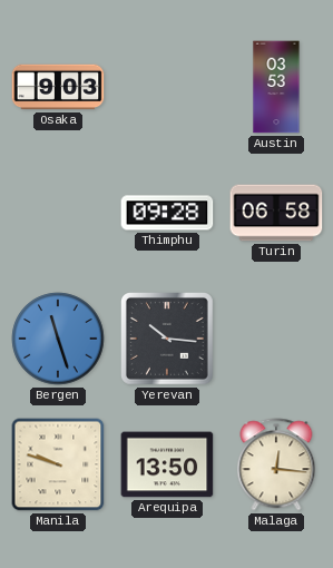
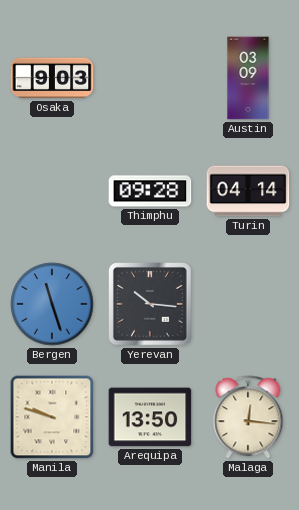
Austin: 03:53 -> 03:09
Turin: 06:58 -> 04:14
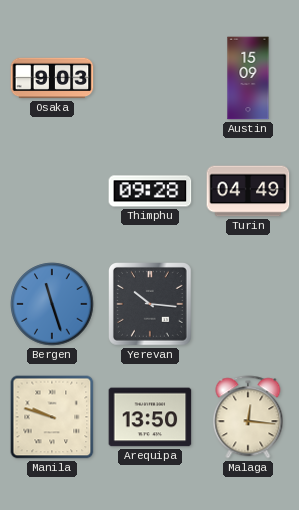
Austin: 03:09 -> 15:09
Turin: 04:14 -> 04:49
